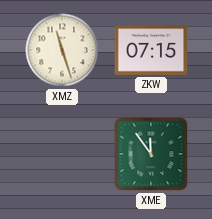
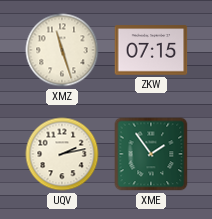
UQV: none -> 2:13
XME: 11:54 -> 1:54
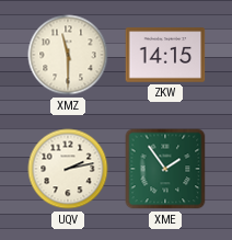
XMZ: 11:27 -> 11:30
ZKW: 07:15 -> 14:15
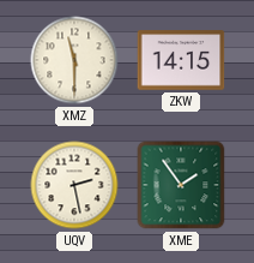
UQV: 2:13 -> 2:28
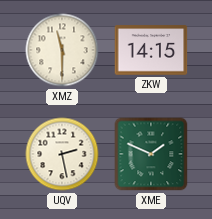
XME: 1:54 -> 1:49
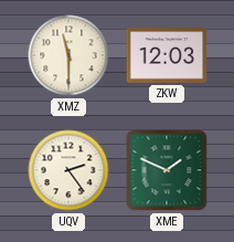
ZKW: 14:15 -> 12:03
UQV: 2:28 -> 2:24
